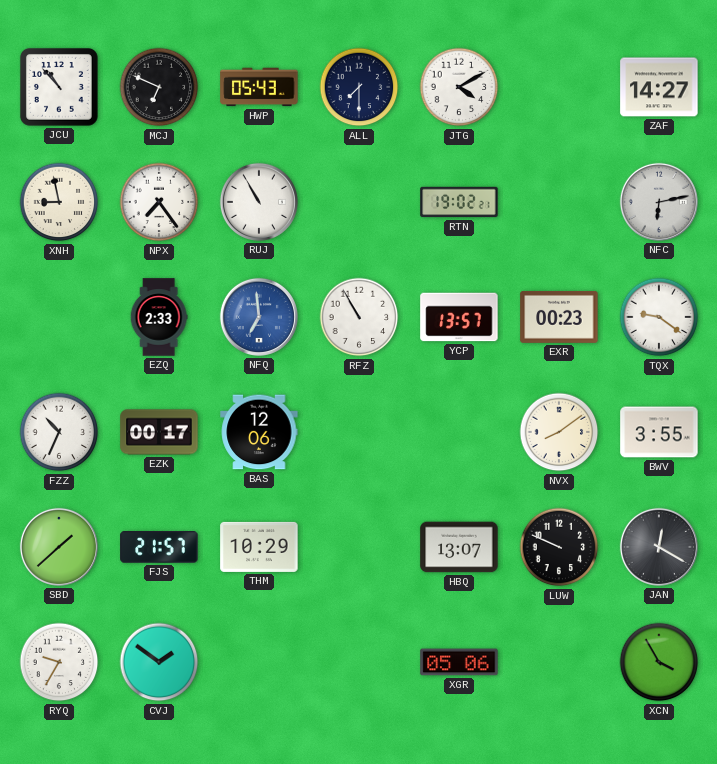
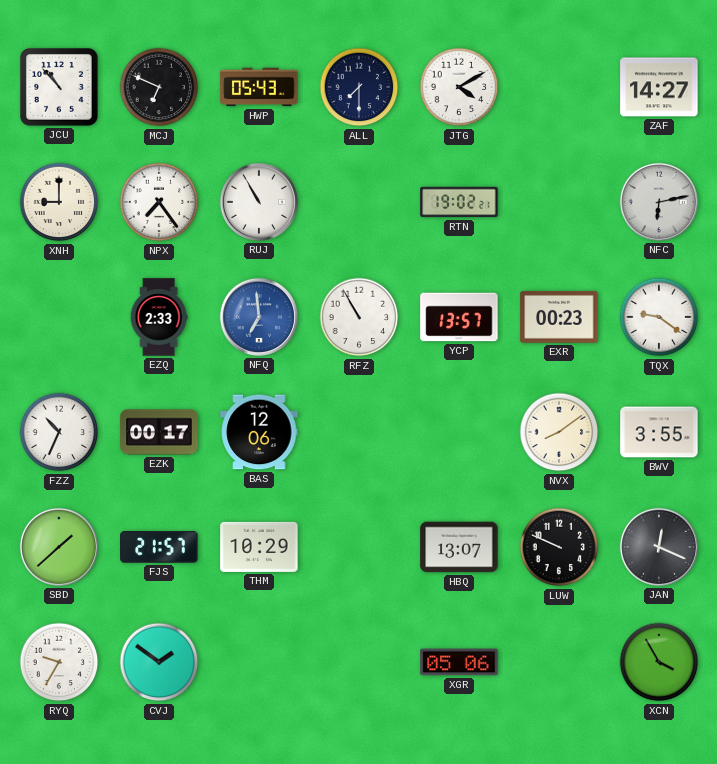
XNH: 8:58 -> 9:00
JAN: 12:20 -> 12:19
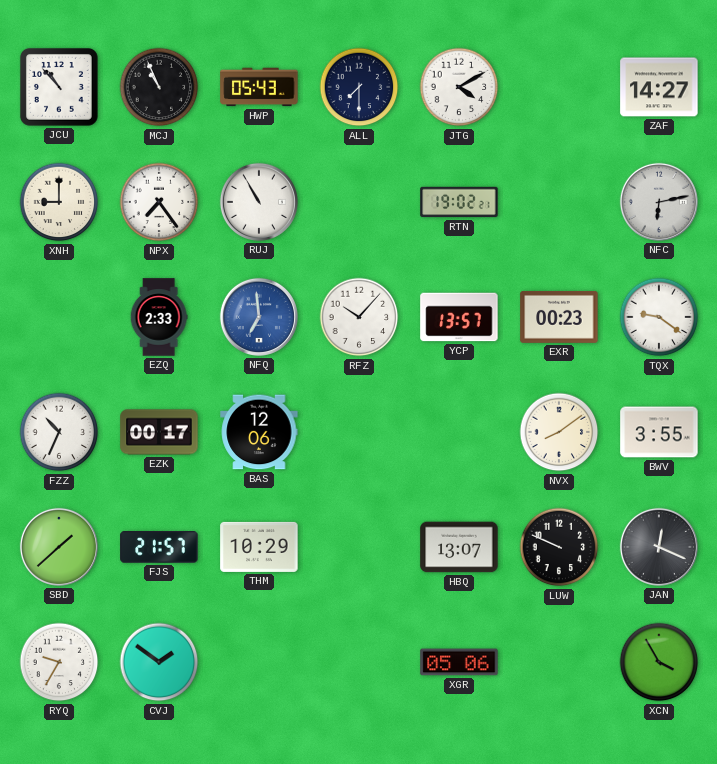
MCJ: 6:49 -> 10:56
RFZ: 10:55 -> 10:07
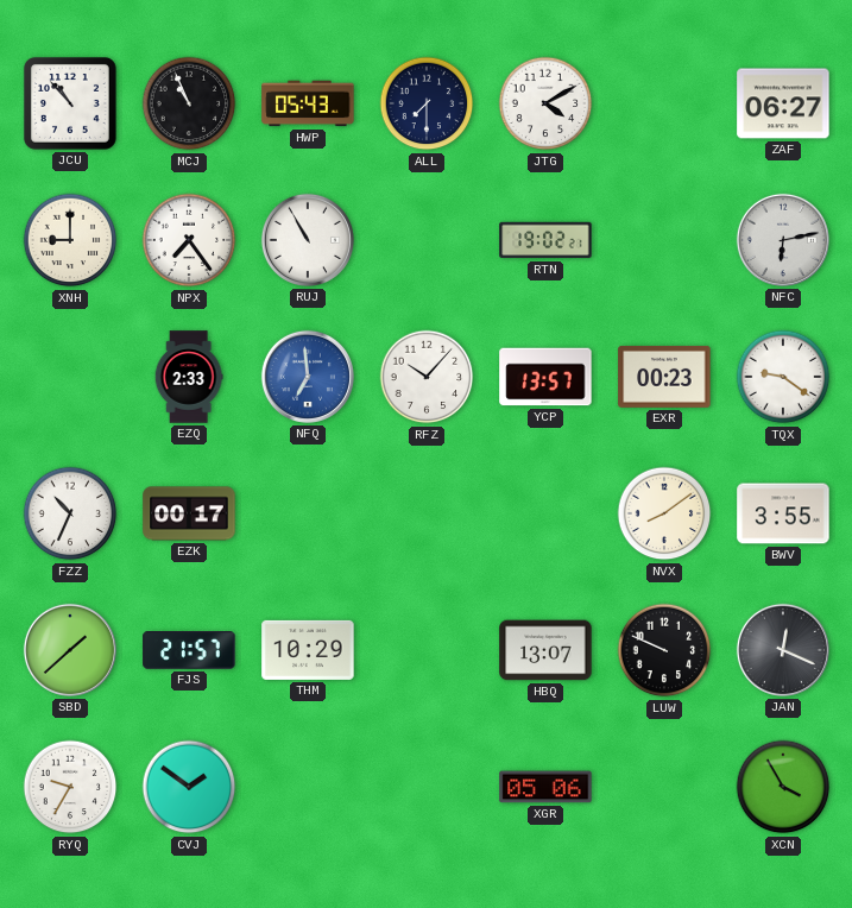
ZAF: 14:27 -> 06:27
BAS: 12:06 -> none
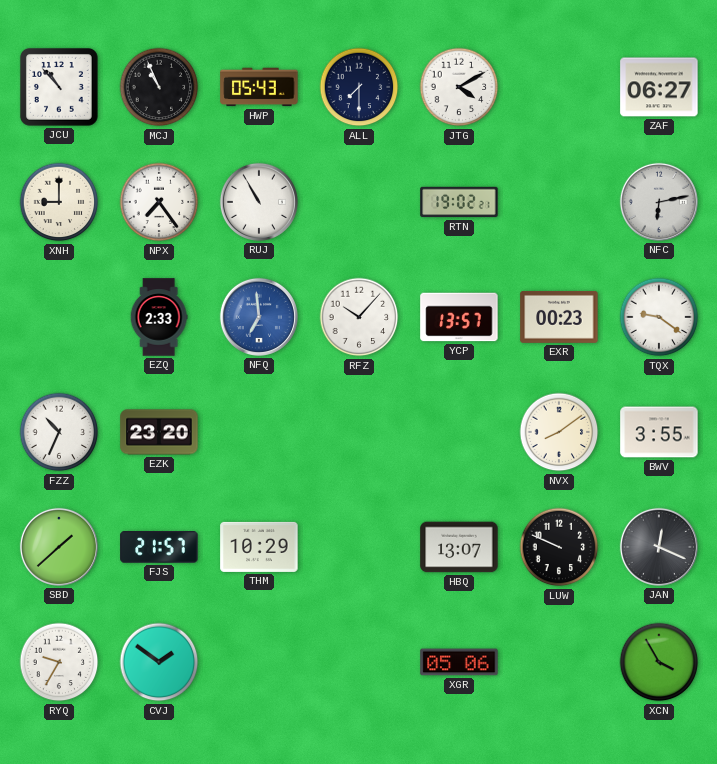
EZK: 00:17 -> 23:20
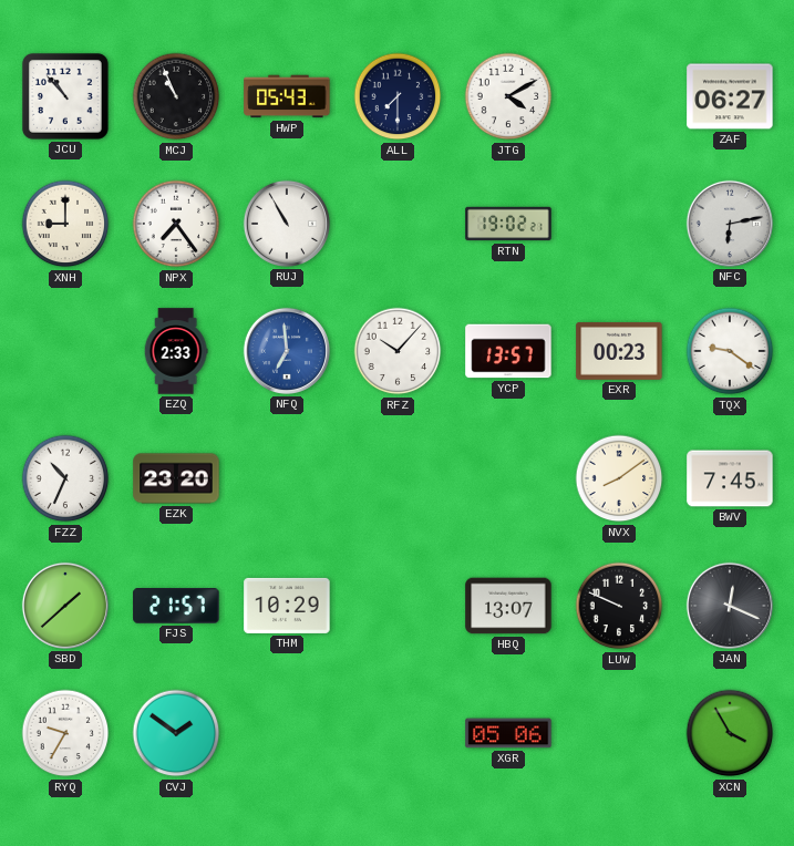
BWV: 3:55 -> 7:45
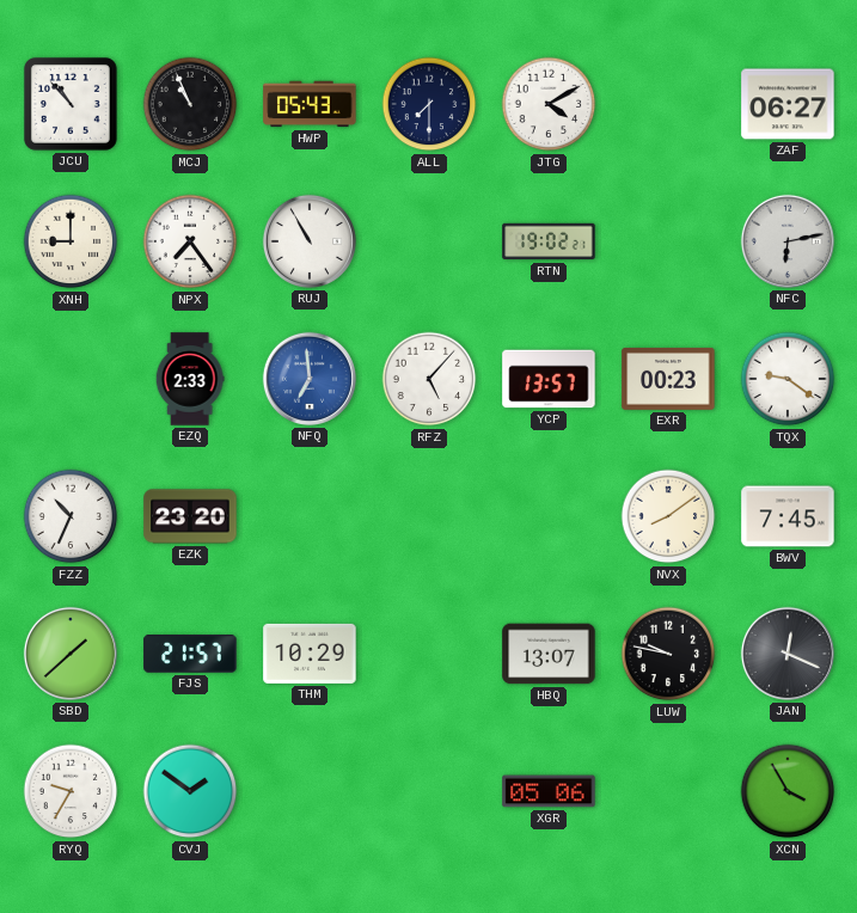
RFZ: 10:07 -> 5:07
LUW: 9:49 -> 9:47
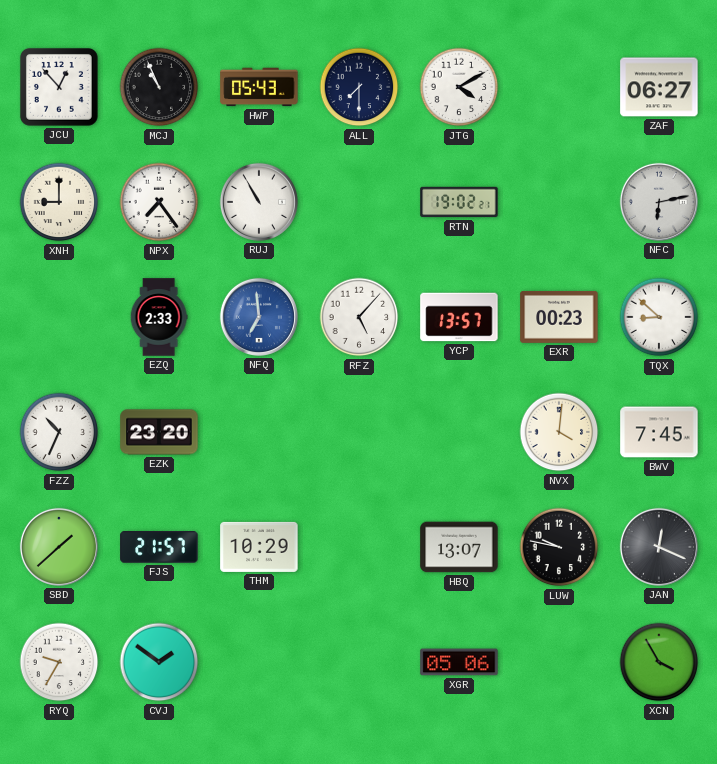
JCU: 10:53 -> 12:53
TQX: 9:21 -> 8:52
NVX: 8:09 -> 4:01
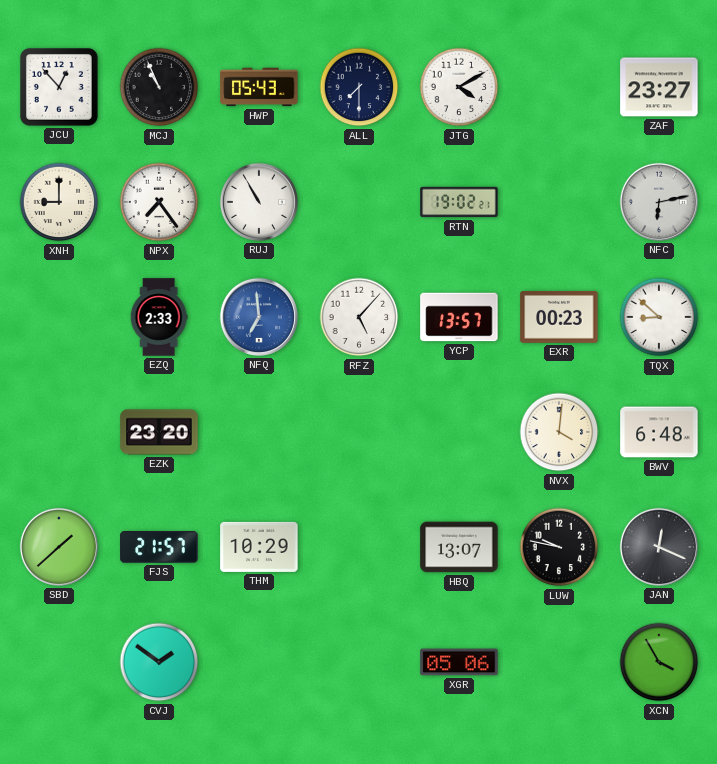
ZAF: 06:27 -> 23:27
FZZ: 10:34 -> none
BWV: 7:45 -> 6:48
RYQ: 9:35 -> none
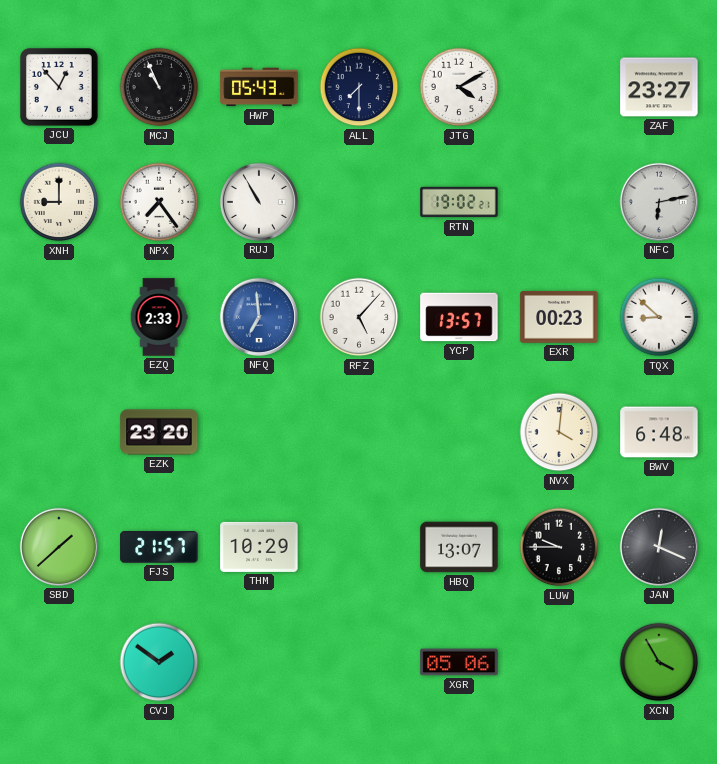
LUW: 9:47 -> 9:45
